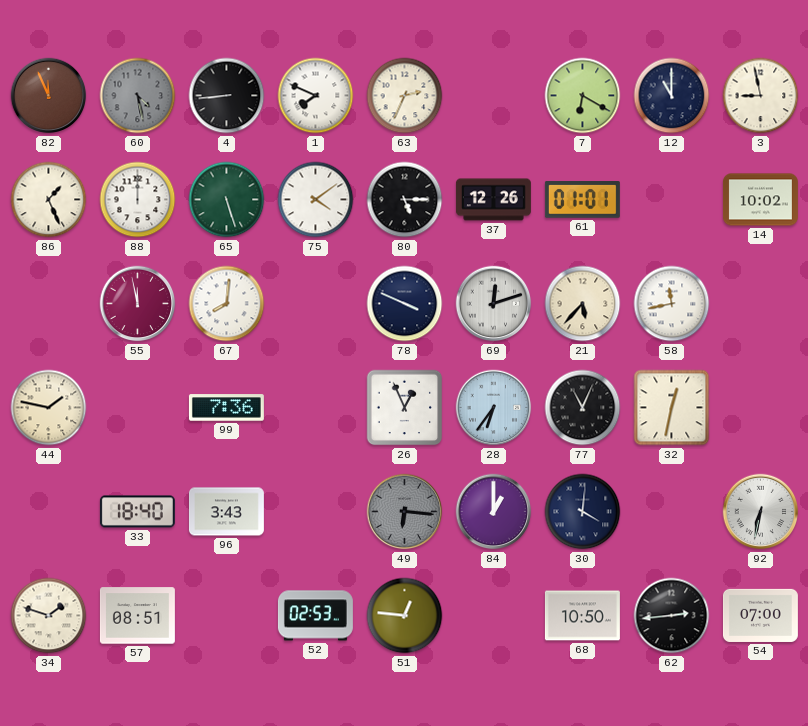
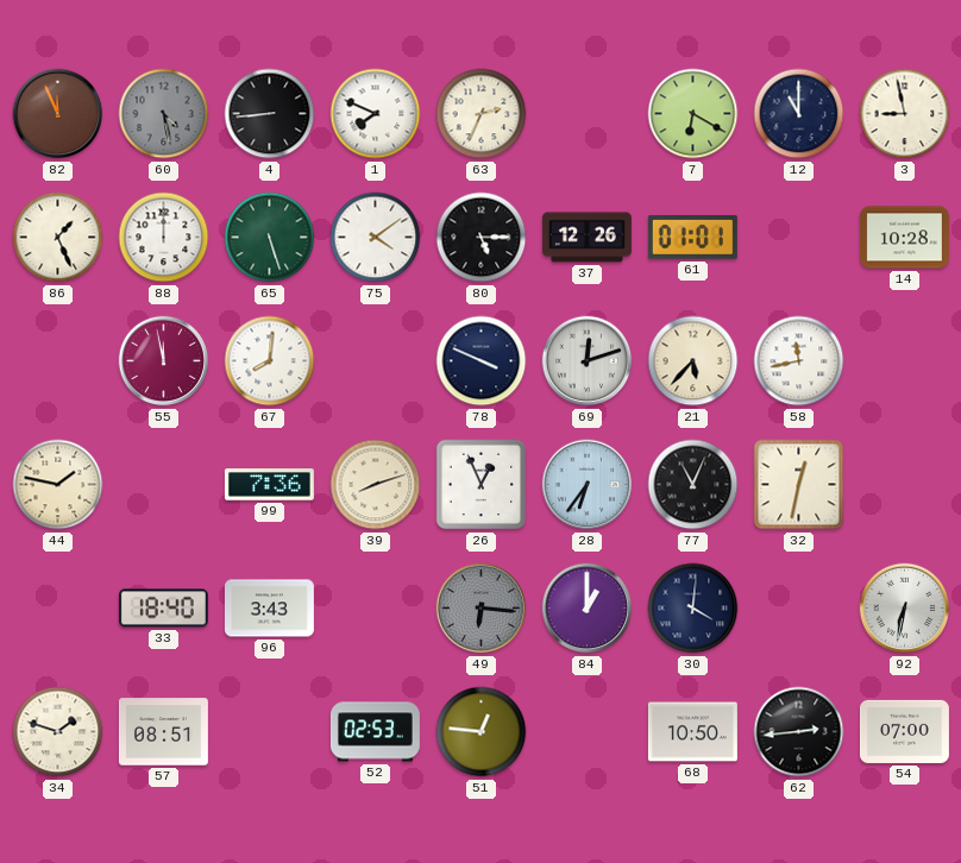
14: 10:02 -> 10:28
39: none -> 8:12
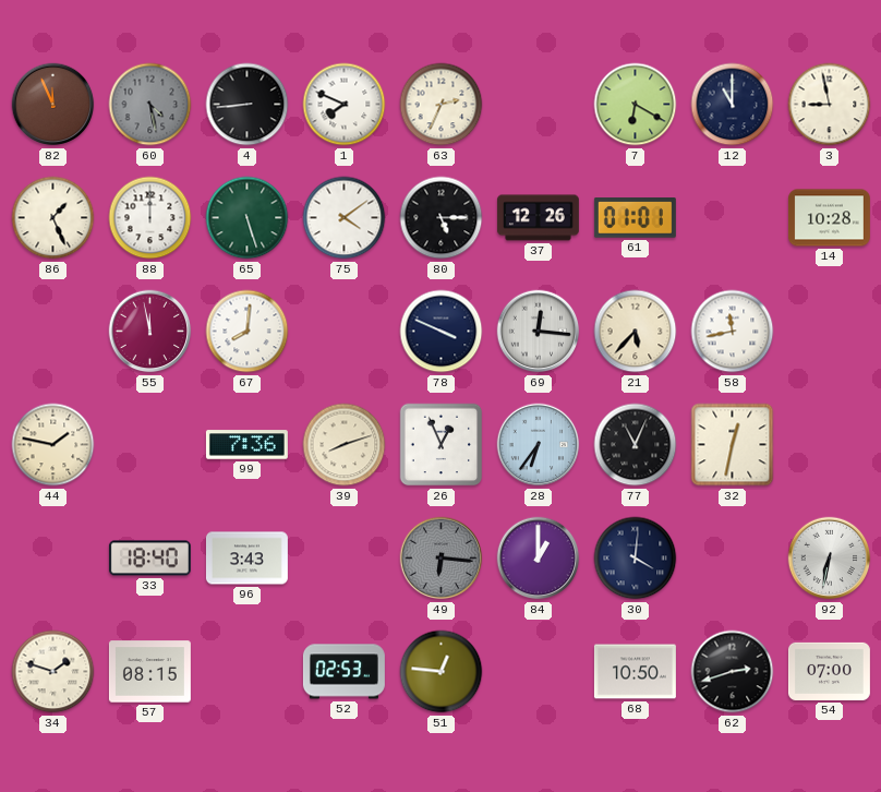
69: 12:12 -> 12:16
57: 08:51 -> 08:15
62: 2:44 -> 2:42
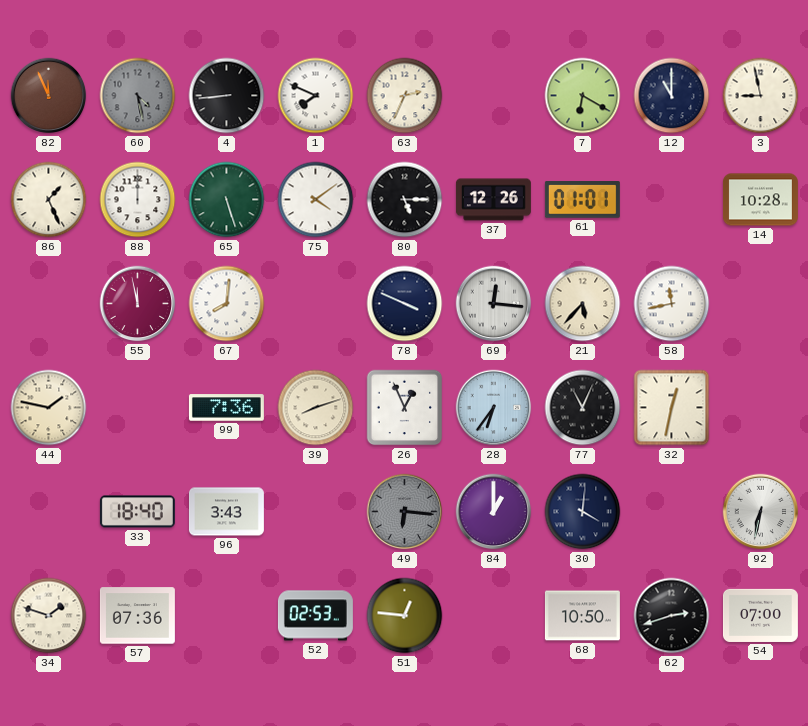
57: 08:15 -> 07:36
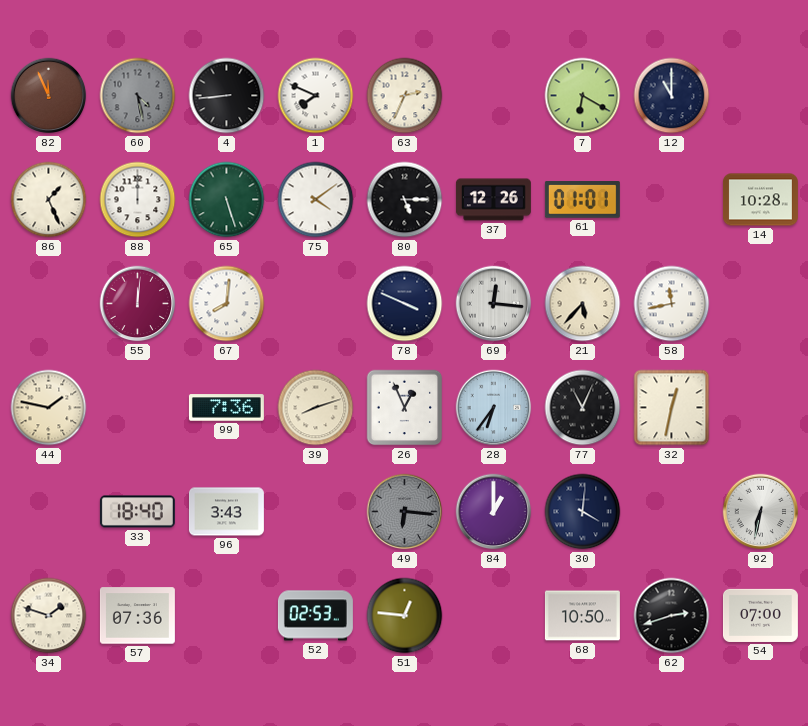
3: 8:58 -> none
55: 11:58 -> 12:01
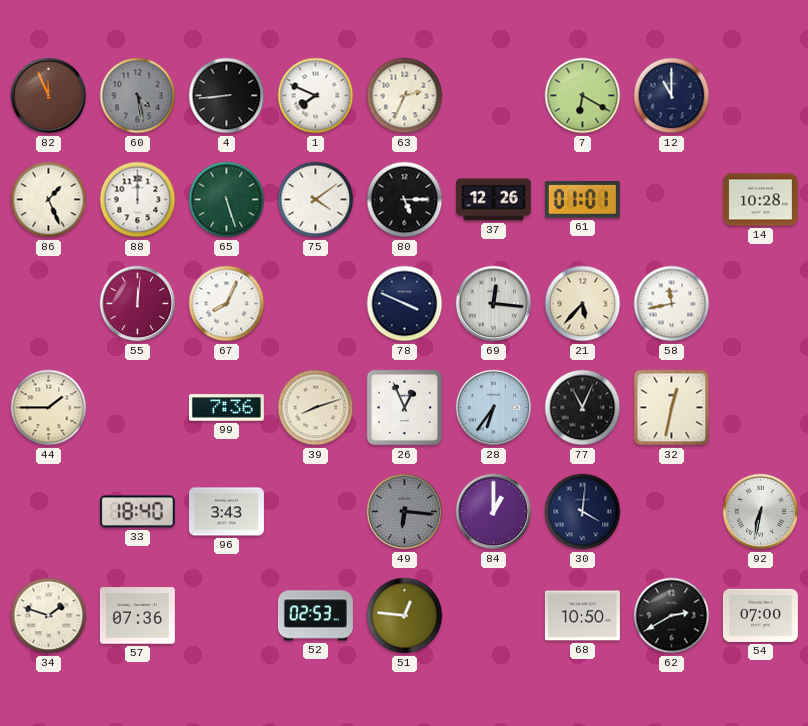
67: 8:01 -> 8:04
44: 1:47 -> 1:45
62: 2:42 -> 2:40
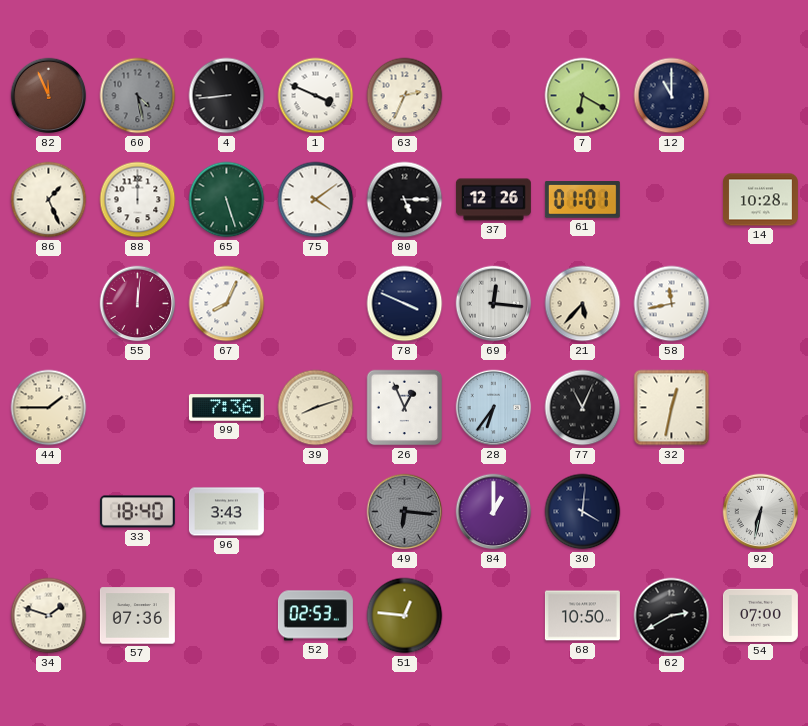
1: 7:49 -> 3:49
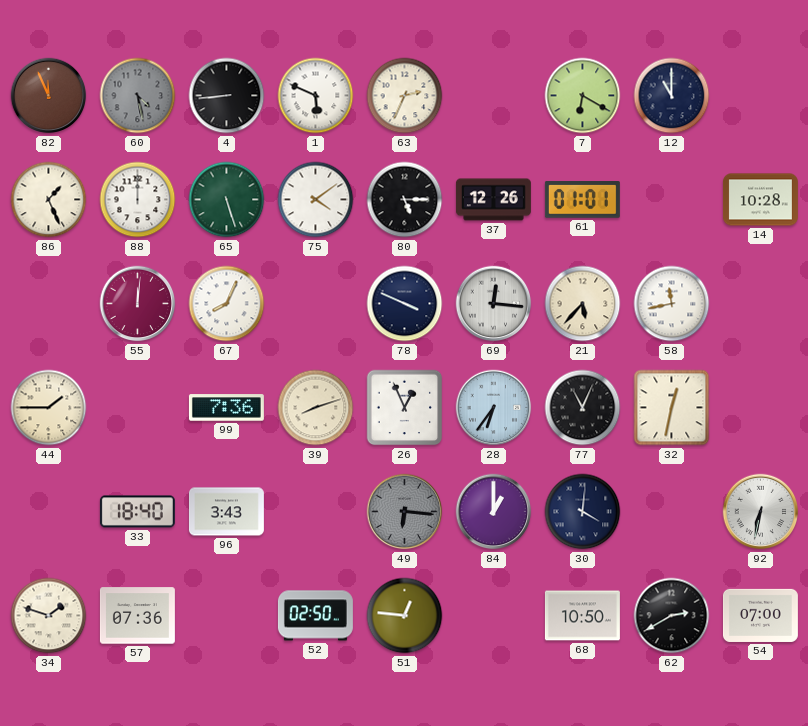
1: 3:49 -> 5:49
52: 02:53 -> 02:50
